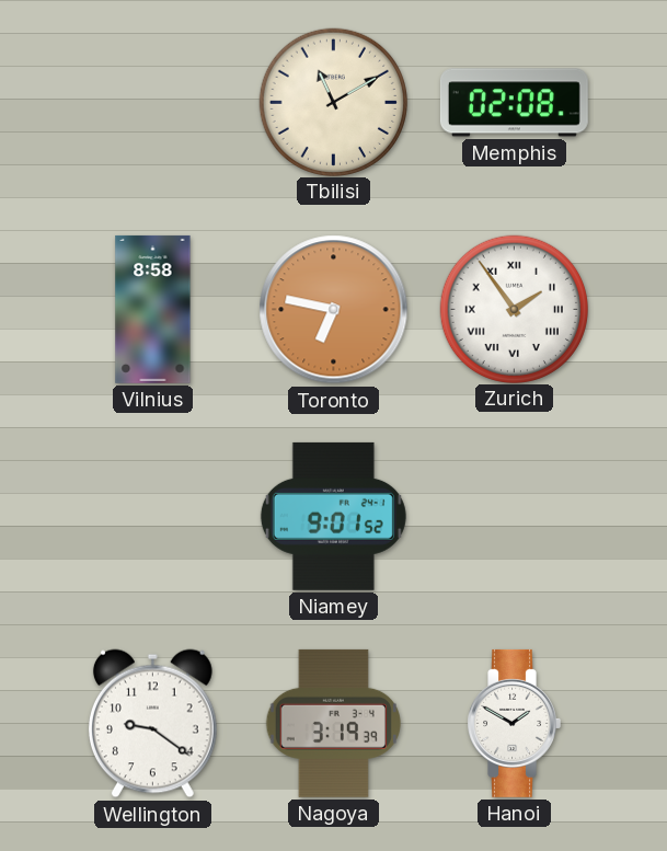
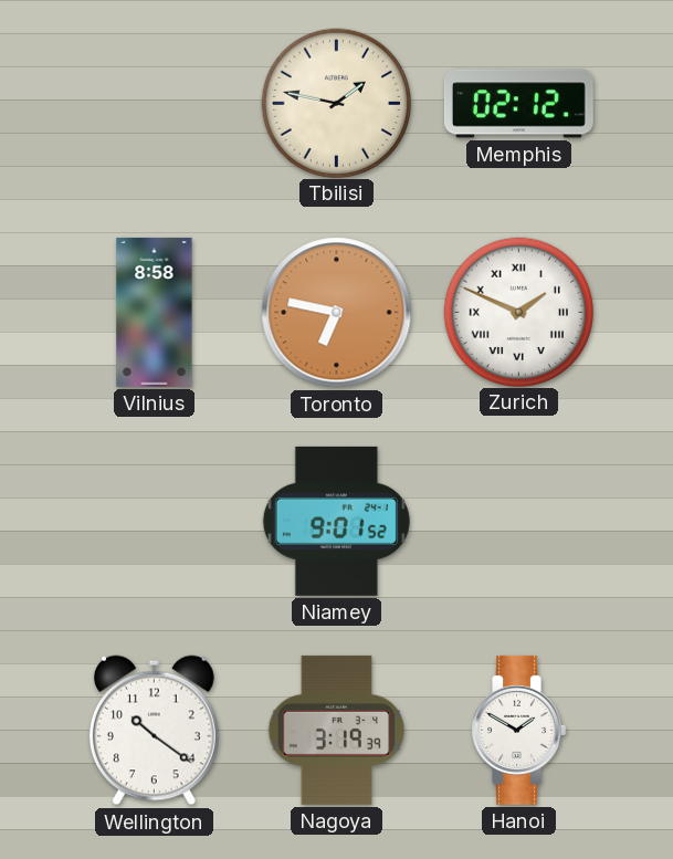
Tbilisi: 11:10 -> 1:47
Memphis: 02:08 -> 02:12
Zurich: 1:54 -> 1:49
Wellington: 9:21 -> 10:21
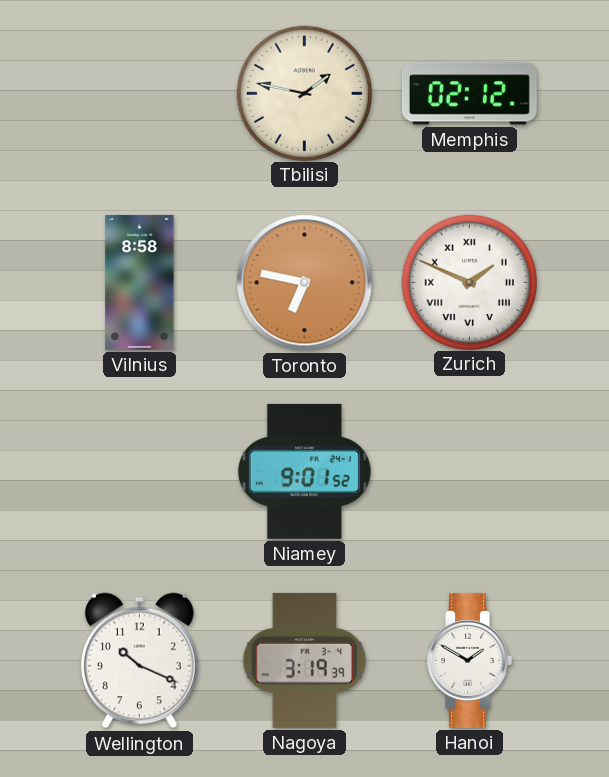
Wellington: 10:21 -> 10:19
